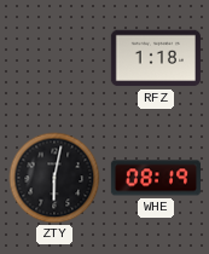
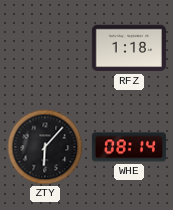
ZTY: 6:02 -> 6:07
WHE: 08:19 -> 08:14
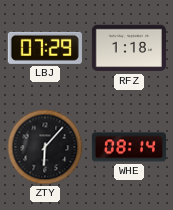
LBJ: none -> 07:29
